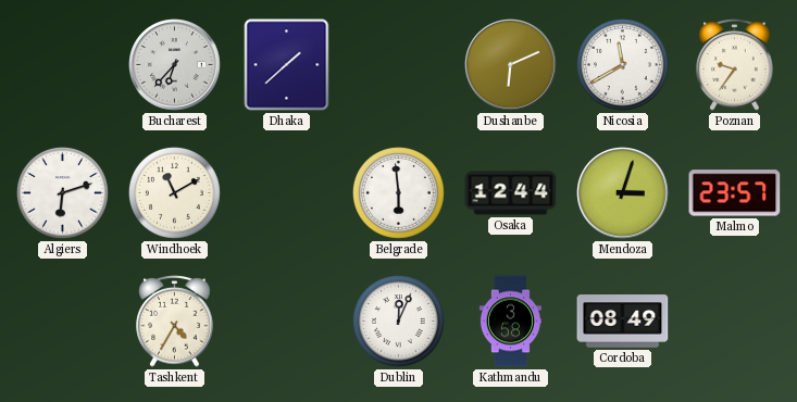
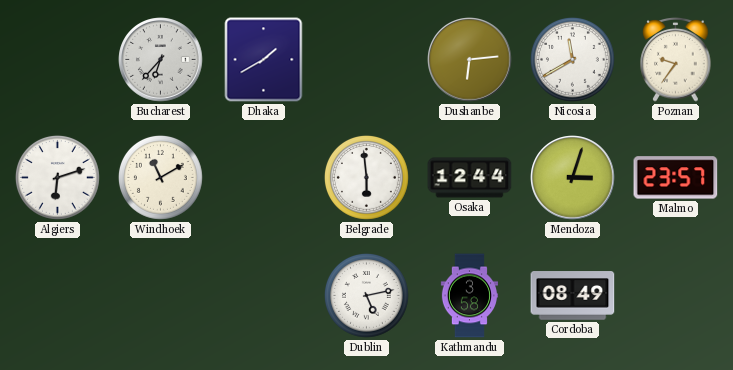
Dhaka: 1:38 -> 1:40
Dushanbe: 6:11 -> 6:14
Tashkent: 4:35 -> none
Dublin: 12:04 -> 5:13
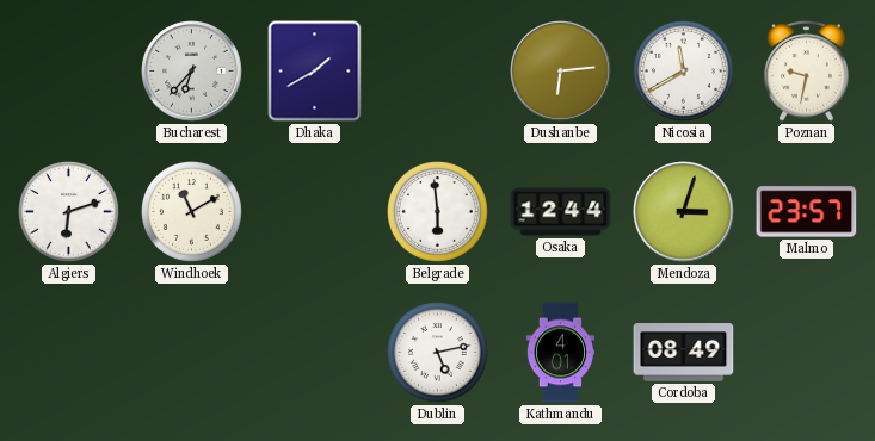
Poznan: 9:36 -> 9:32
Kathmandu: 3:58 -> 4:01
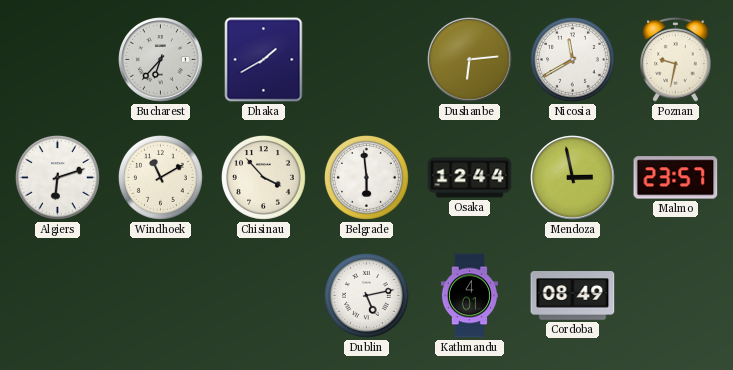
Chisinau: none -> 3:53
Mendoza: 3:03 -> 2:58
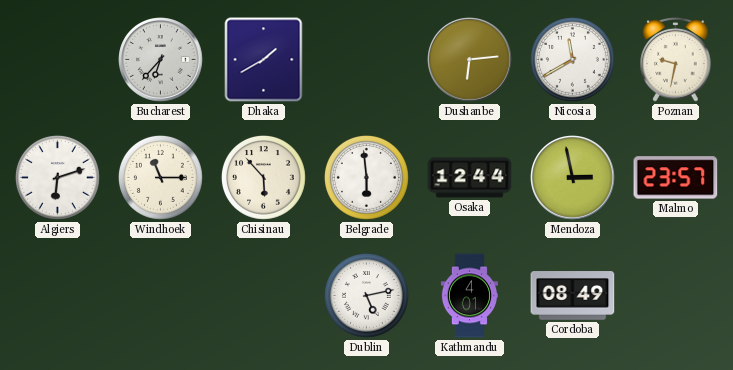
Windhoek: 11:10 -> 11:15
Chisinau: 3:53 -> 5:53
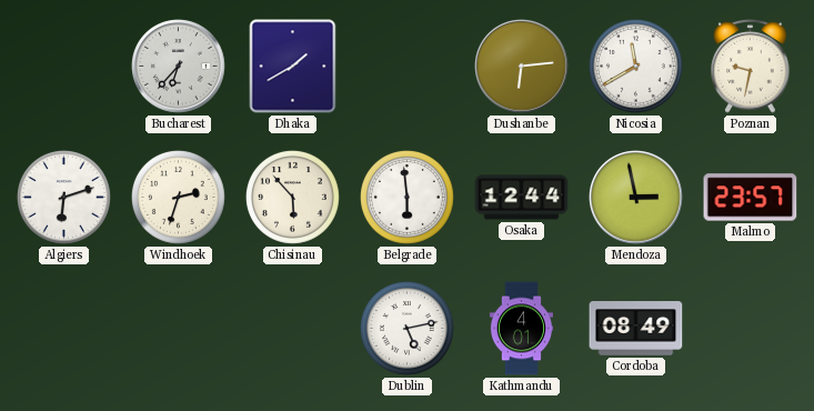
Windhoek: 11:15 -> 2:33
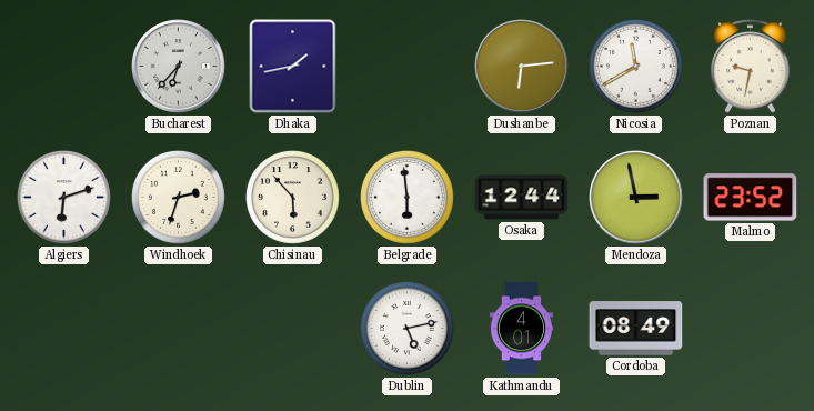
Dhaka: 1:40 -> 1:43
Malmo: 23:57 -> 23:52
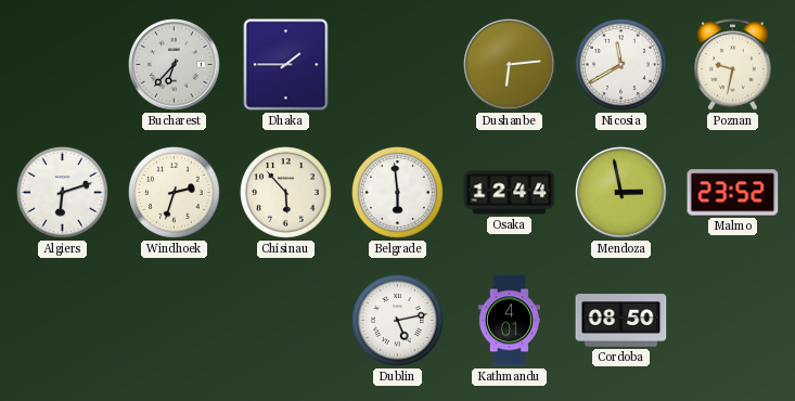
Dhaka: 1:43 -> 1:45
Cordoba: 08:49 -> 08:50
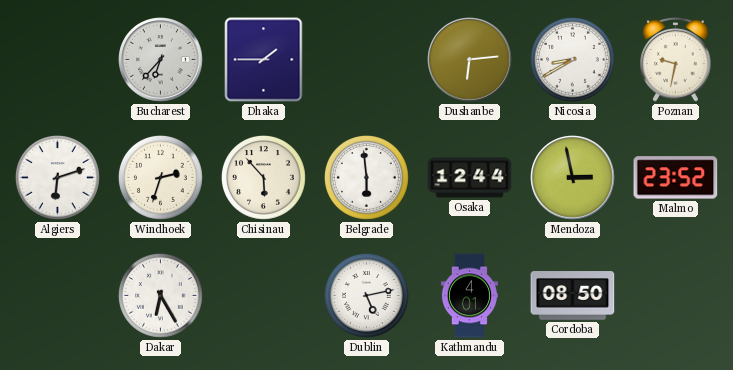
Nicosia: 11:40 -> 8:40
Dakar: none -> 6:25
